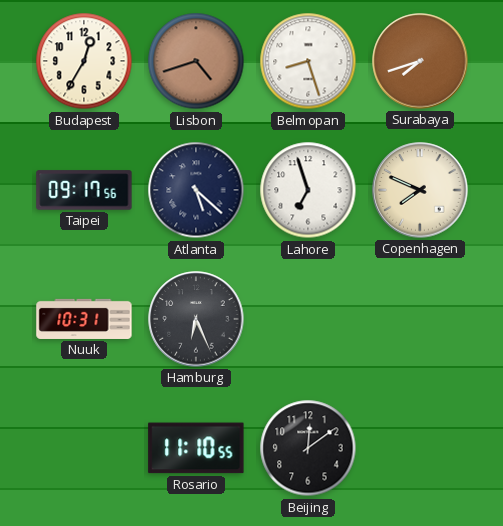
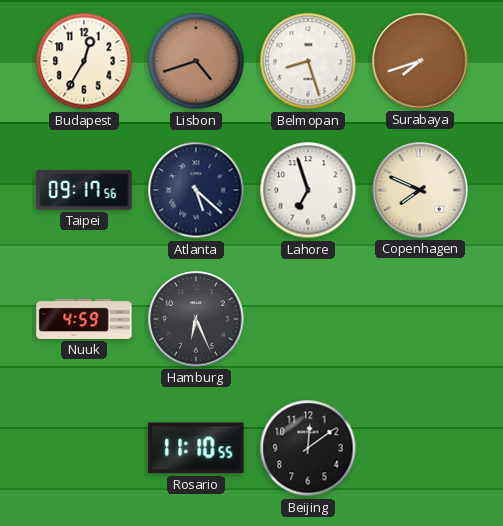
Nuuk: 10:31 -> 4:59
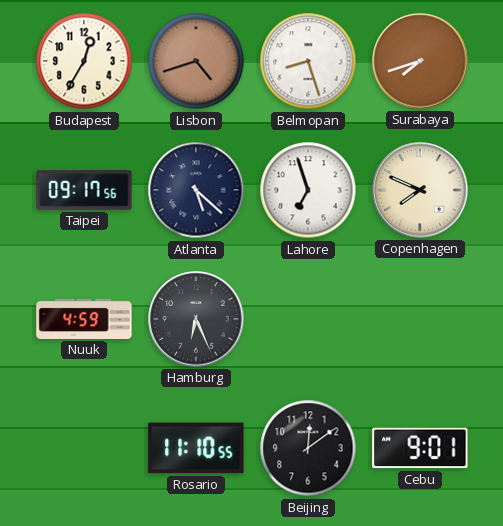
Cebu: none -> 9:01
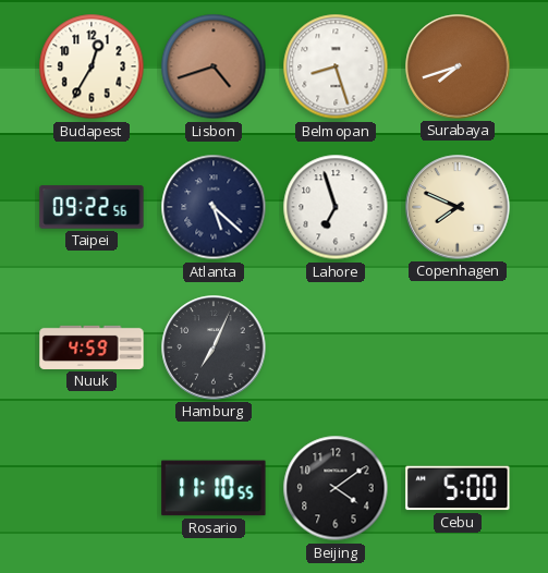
Taipei: 09:17 -> 09:22
Hamburg: 6:26 -> 7:04
Beijing: 12:09 -> 4:09
Cebu: 9:01 -> 5:00
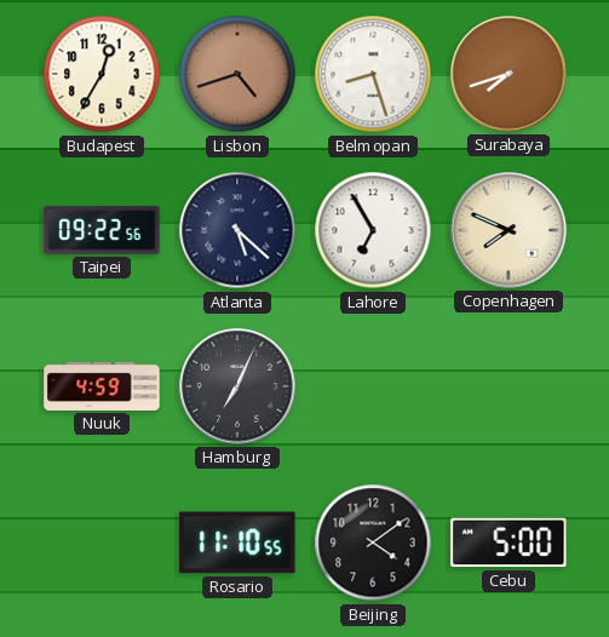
Lahore: 6:57 -> 6:55
